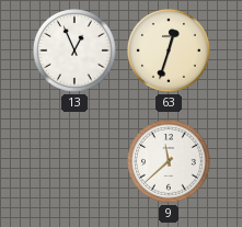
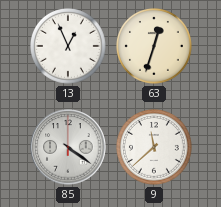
85: none -> 4:21
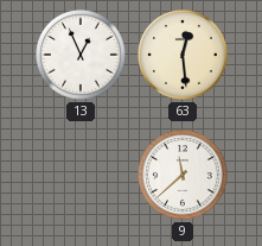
63: 12:33 -> 12:29
85: 4:21 -> none
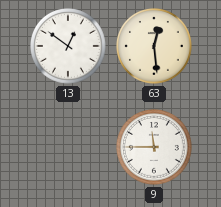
13: 12:56 -> 12:51
9: 11:38 -> 11:45
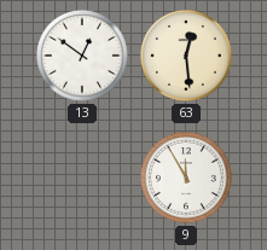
9: 11:45 -> 11:55
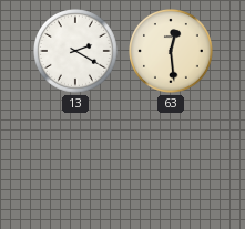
13: 12:51 -> 2:20
9: 11:55 -> none
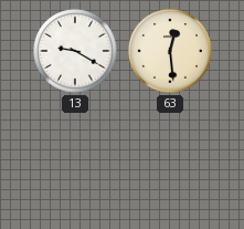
13: 2:20 -> 9:20
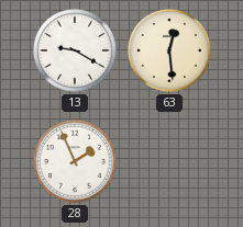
28: none -> 1:56
